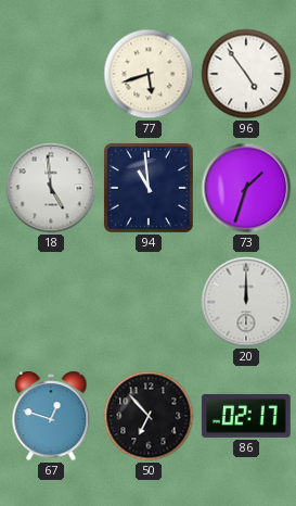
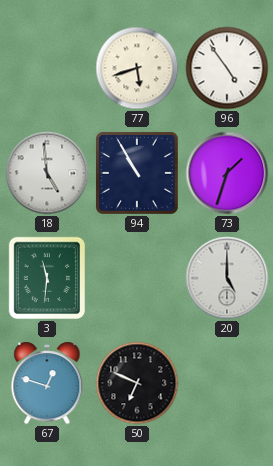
94: 10:59 -> 10:55
3: none -> 11:31
20: 12:00 -> 5:00
50: 6:53 -> 6:49
86: 02:17 -> none
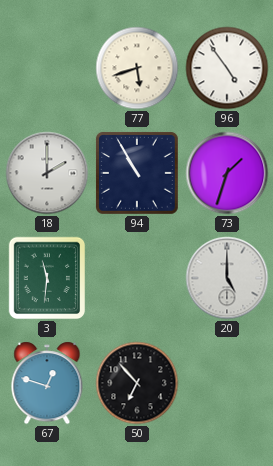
18: 4:59 -> 2:00
50: 6:49 -> 6:53
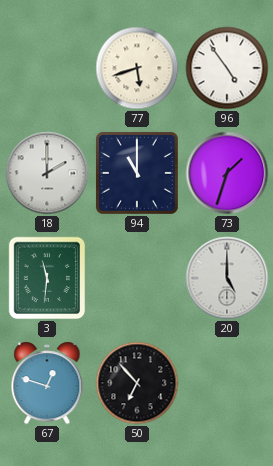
94: 10:55 -> 11:00
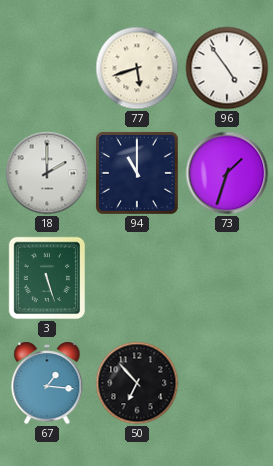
3: 11:31 -> 5:27
20: 5:00 -> none
67: 12:48 -> 1:16
